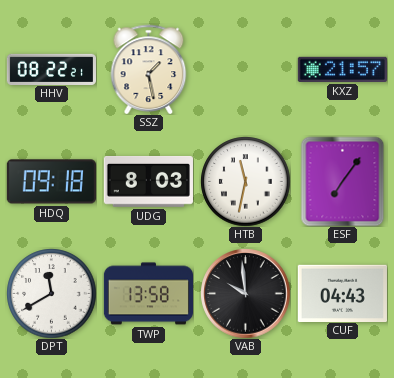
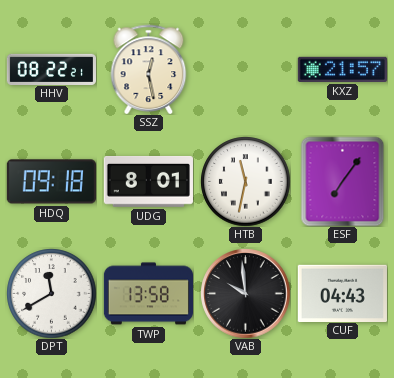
SSZ: 1:28 -> 12:28
UDG: 8:03 -> 8:01
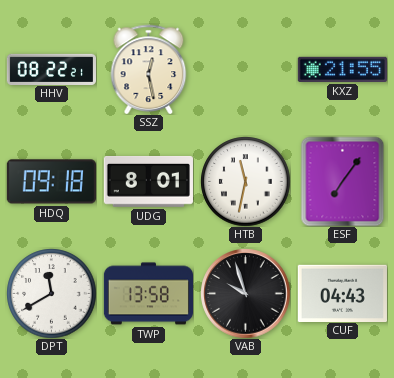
KXZ: 21:57 -> 21:55
VAB: 9:59 -> 9:57
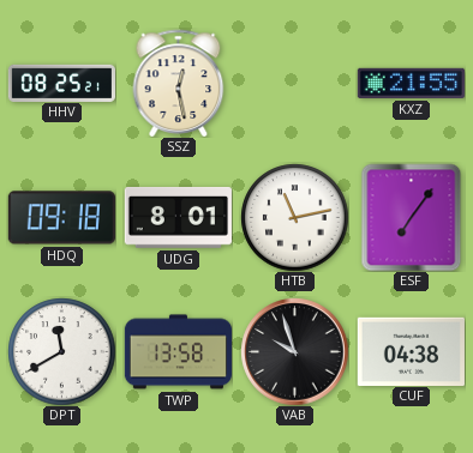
HHV: 08:22 -> 08:25
HTB: 11:32 -> 11:13
CUF: 04:43 -> 04:38
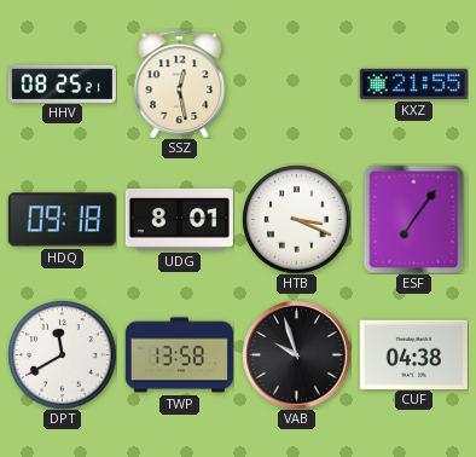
HTB: 11:13 -> 3:19
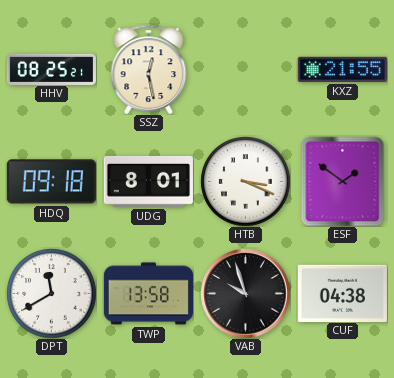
ESF: 7:06 -> 1:51
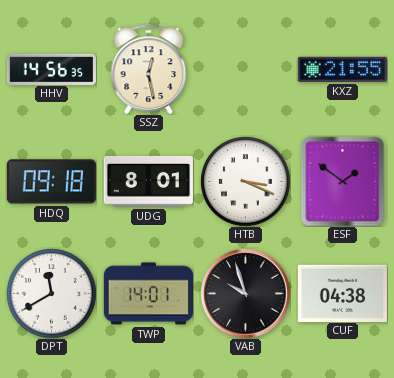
HHV: 08:25 -> 14:56
TWP: 13:58 -> 14:01
